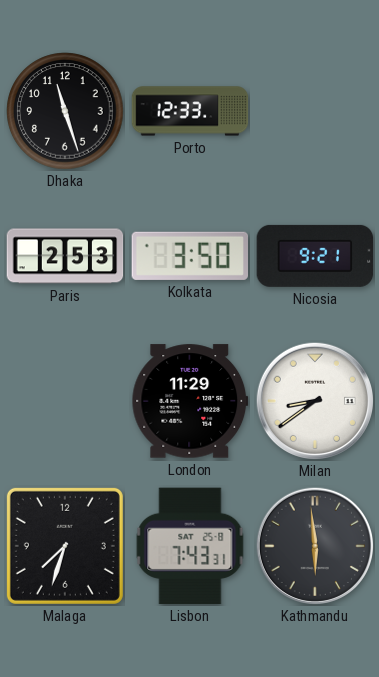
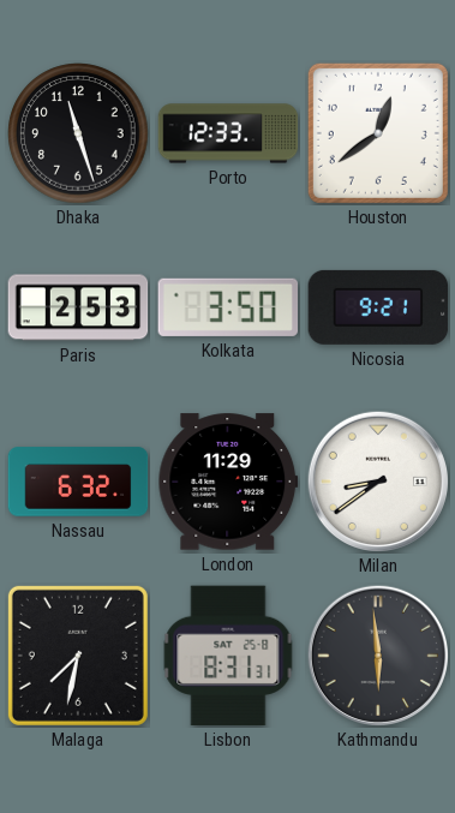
Houston: none -> 12:39
Nassau: none -> 6:32
Malaga: 7:33 -> 7:32
Lisbon: 7:43 -> 8:31
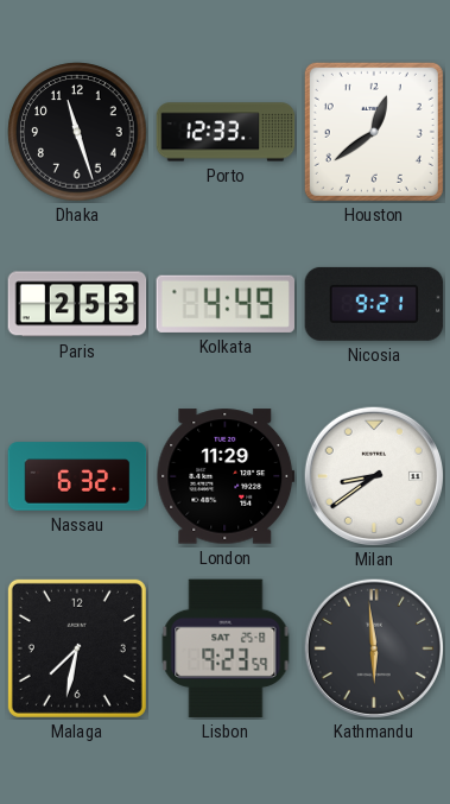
Kolkata: 3:50 -> 4:49
Lisbon: 8:31 -> 9:23
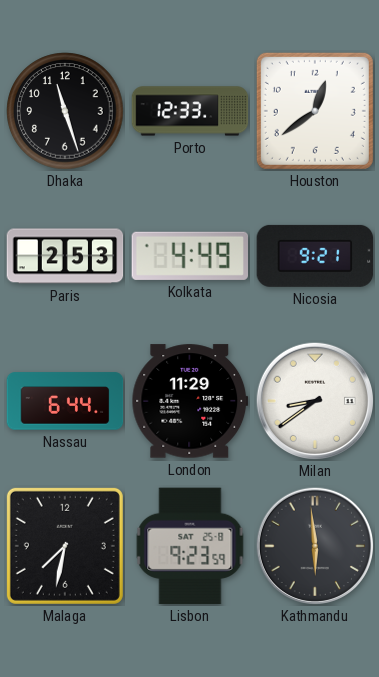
Nassau: 6:32 -> 6:44
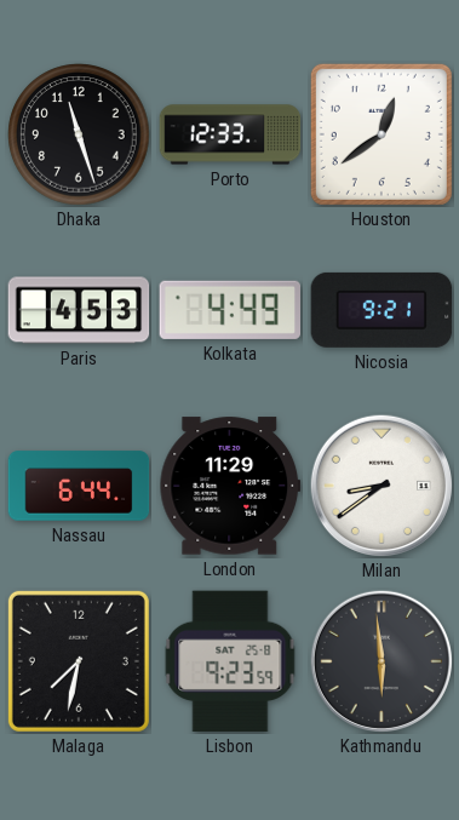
Paris: 2:53 -> 4:53
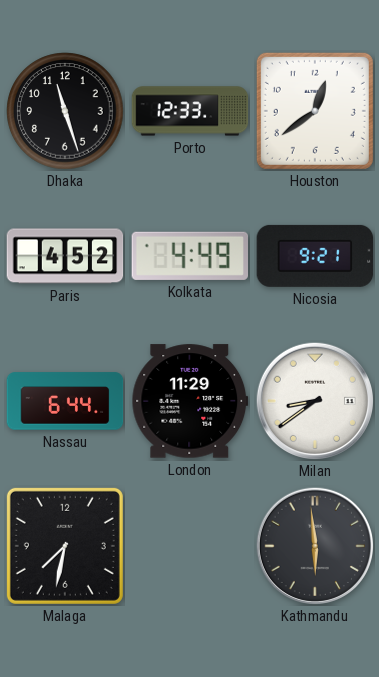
Paris: 4:53 -> 4:52
Lisbon: 9:23 -> none
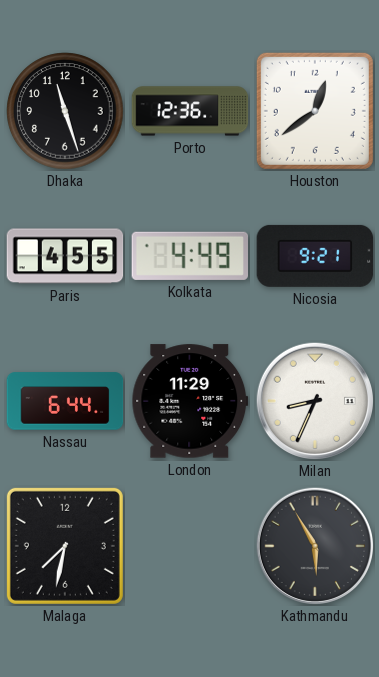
Porto: 12:33 -> 12:36
Paris: 4:52 -> 4:55
Milan: 8:39 -> 8:34
Kathmandu: 5:59 -> 5:55
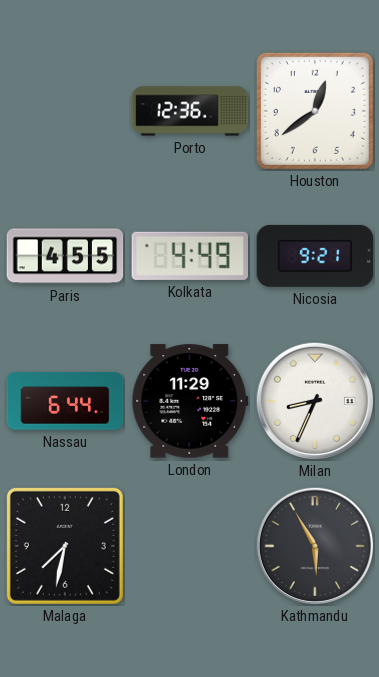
Dhaka: 11:27 -> none
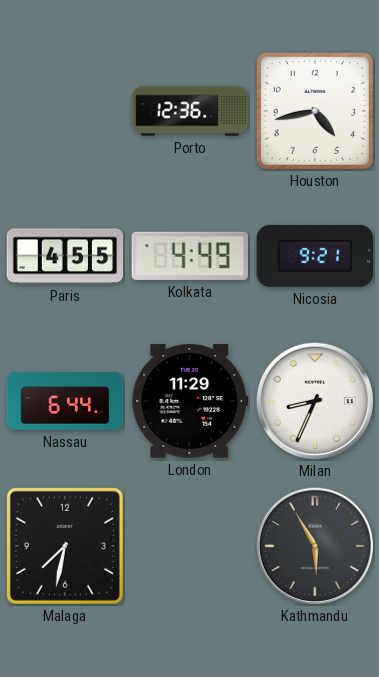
Houston: 12:39 -> 4:43
